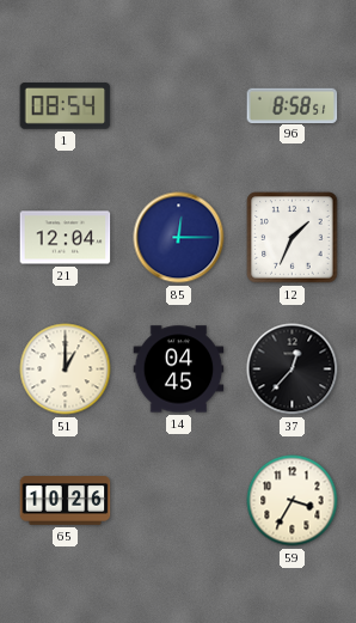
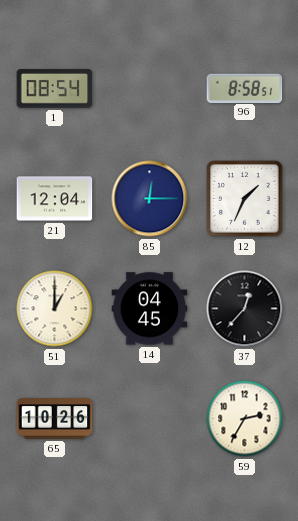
59: 3:35 -> 2:35
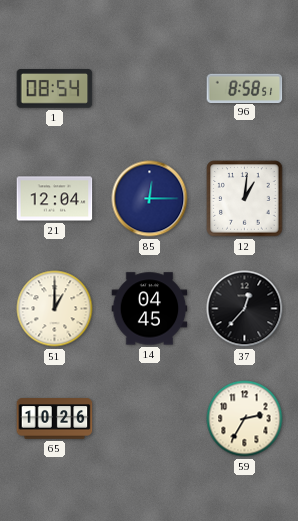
12: 1:34 -> 1:01
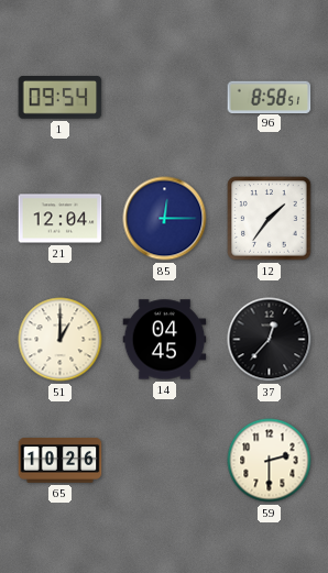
1: 08:54 -> 09:54
12: 1:01 -> 1:36
59: 2:35 -> 2:30
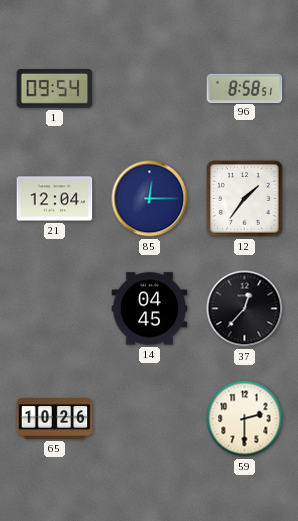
51: 1:00 -> none
